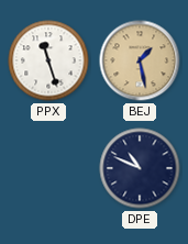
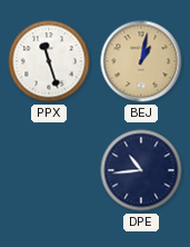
BEJ: 1:28 -> 1:02
DPE: 10:49 -> 10:44
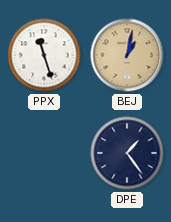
DPE: 10:44 -> 1:24
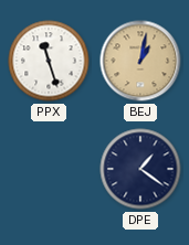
DPE: 1:24 -> 1:21
